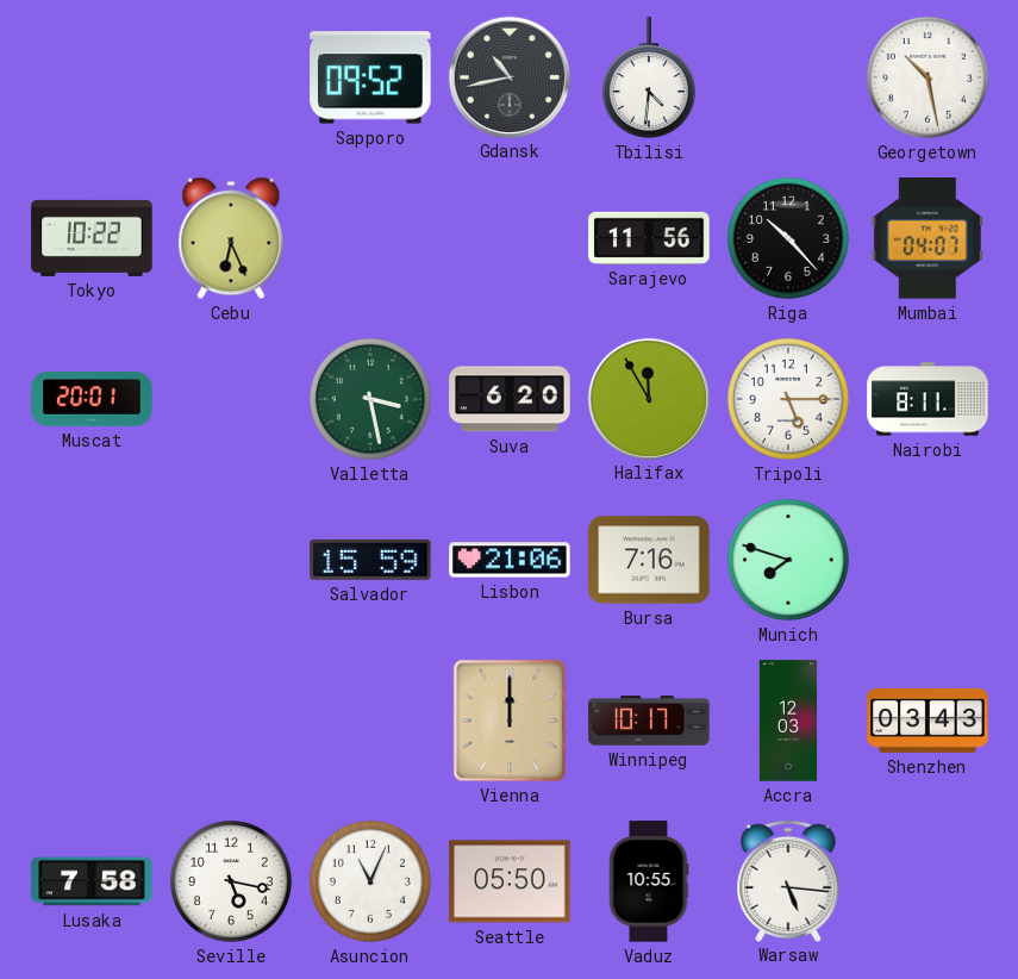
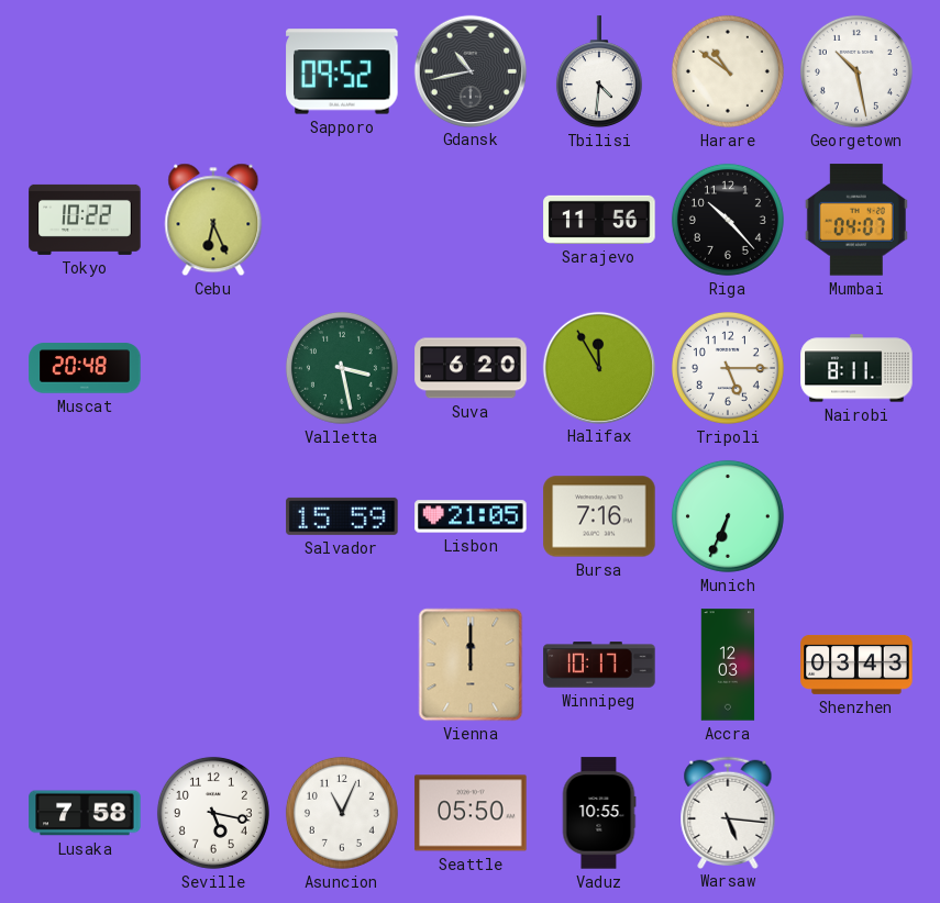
Harare: none -> 10:51
Muscat: 20:01 -> 20:48
Lisbon: 21:06 -> 21:05
Munich: 7:48 -> 6:34
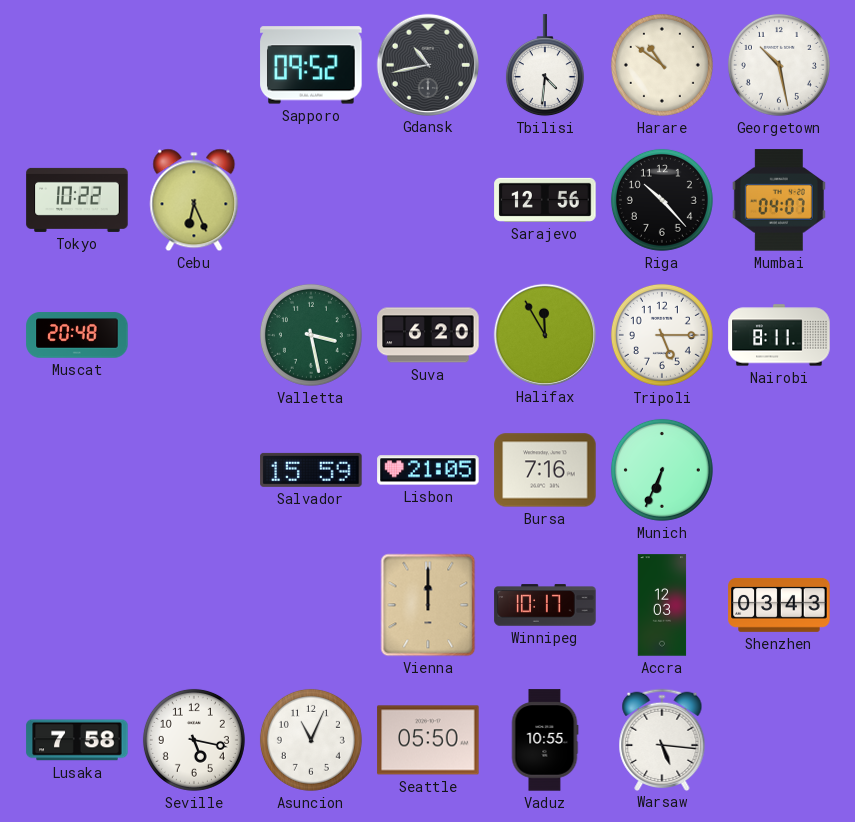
Sarajevo: 11:56 -> 12:56
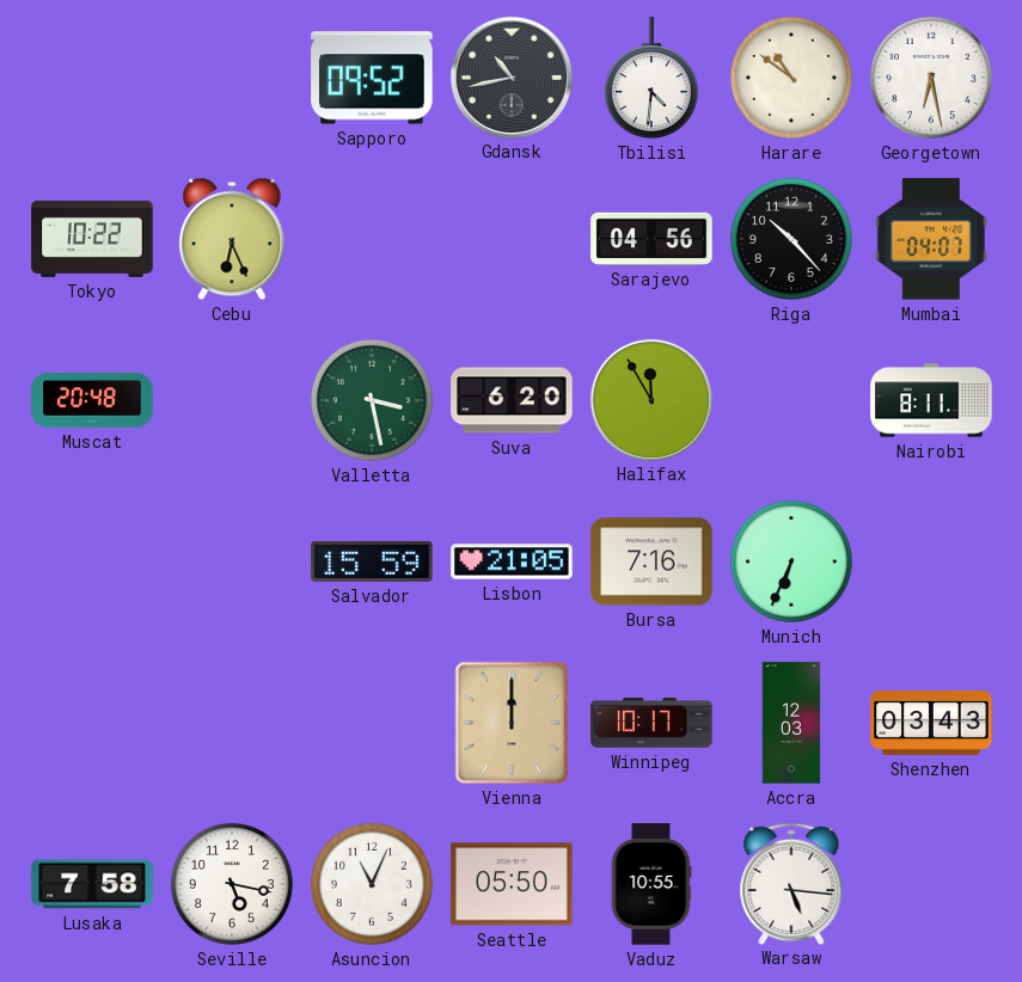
Georgetown: 10:28 -> 6:28
Sarajevo: 12:56 -> 04:56
Tripoli: 5:15 -> none
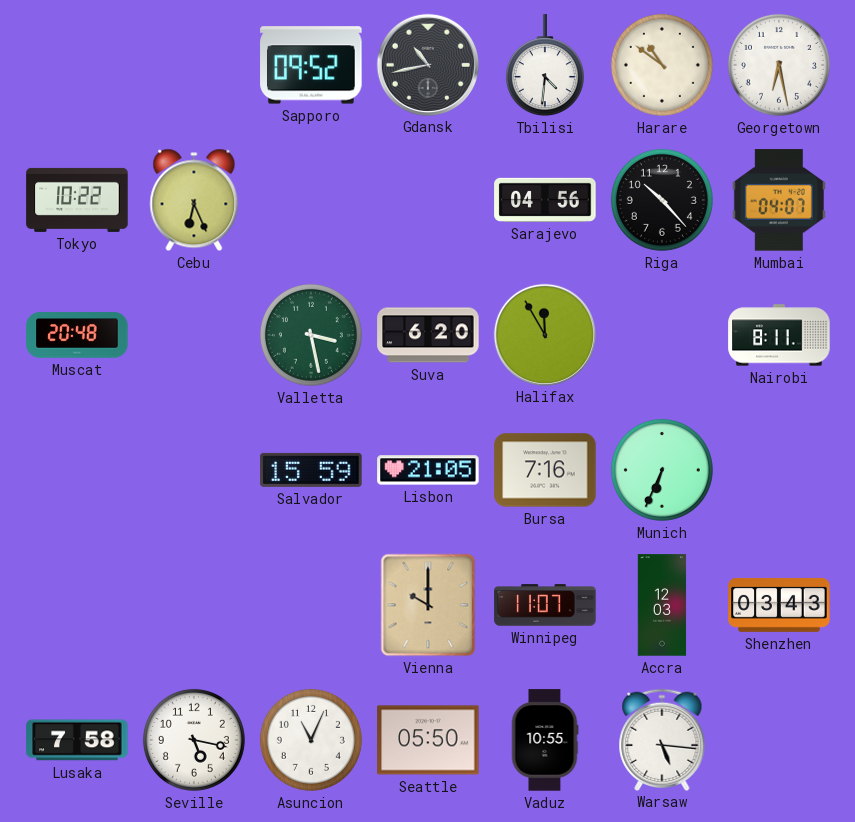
Vienna: 12:00 -> 10:00
Winnipeg: 10:17 -> 11:07
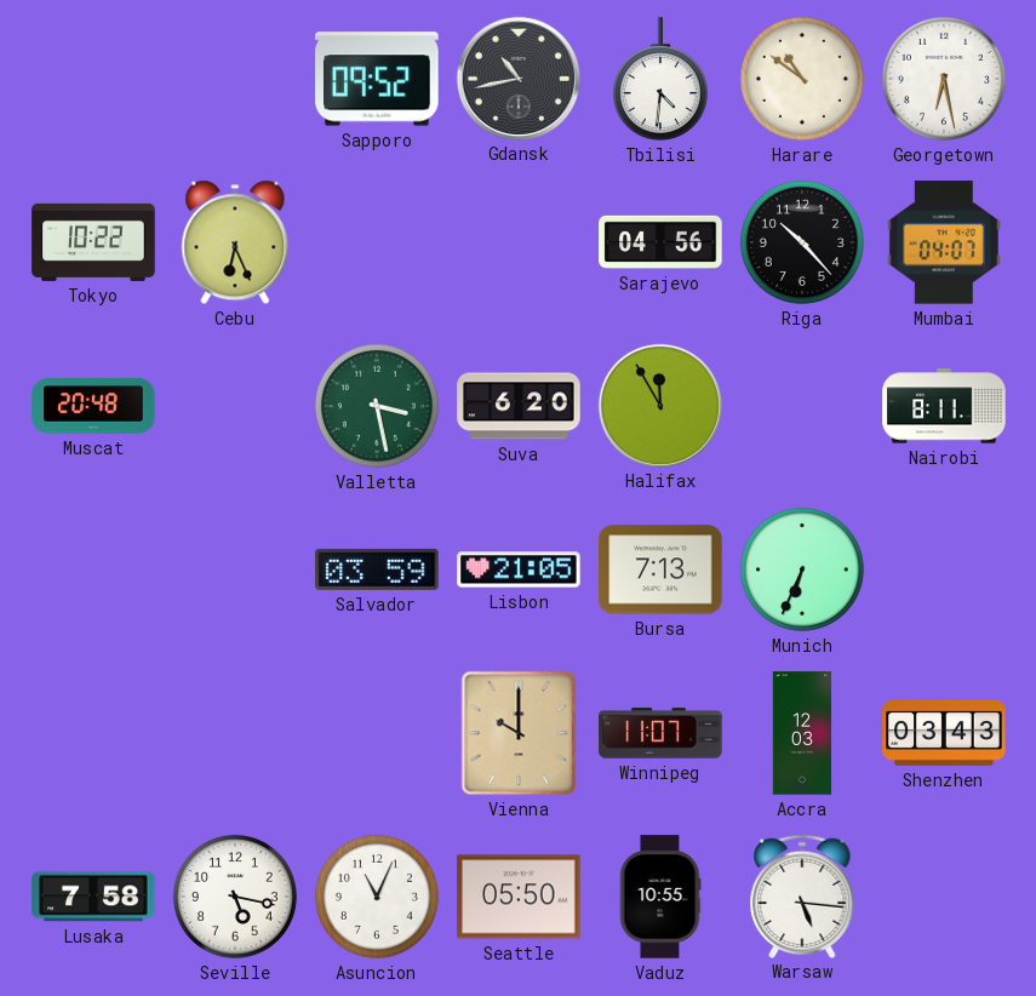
Salvador: 15:59 -> 03:59
Bursa: 7:16 -> 7:13
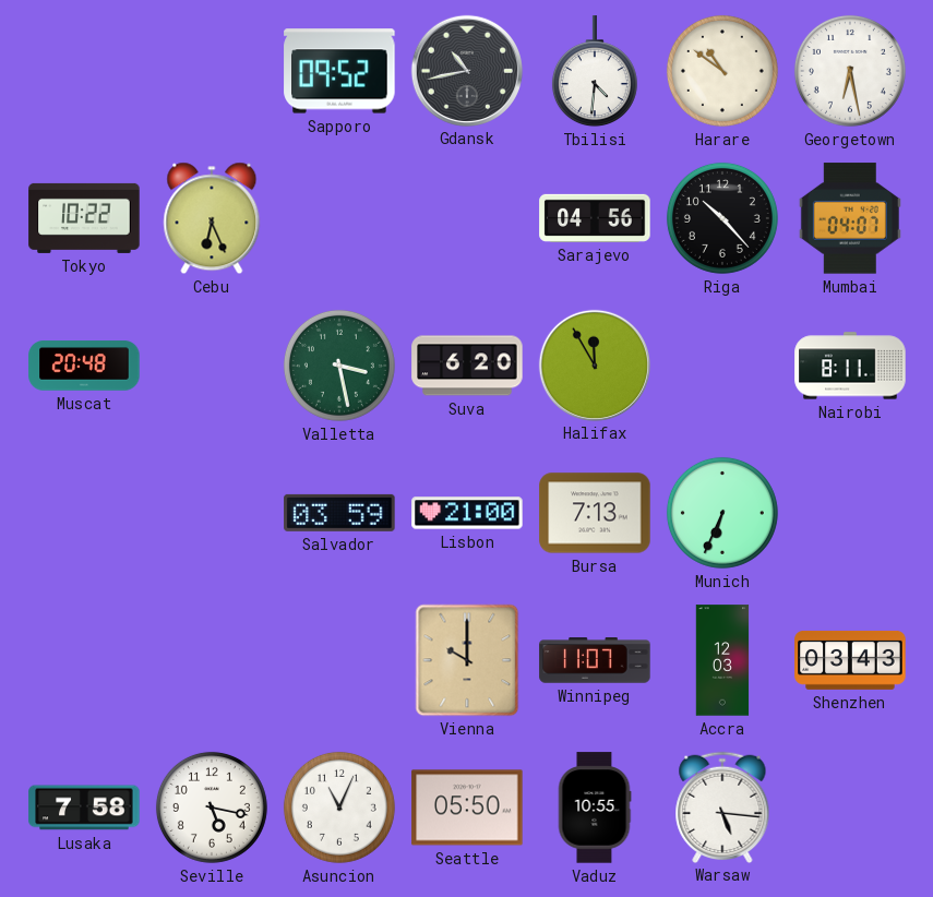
Lisbon: 21:05 -> 21:00
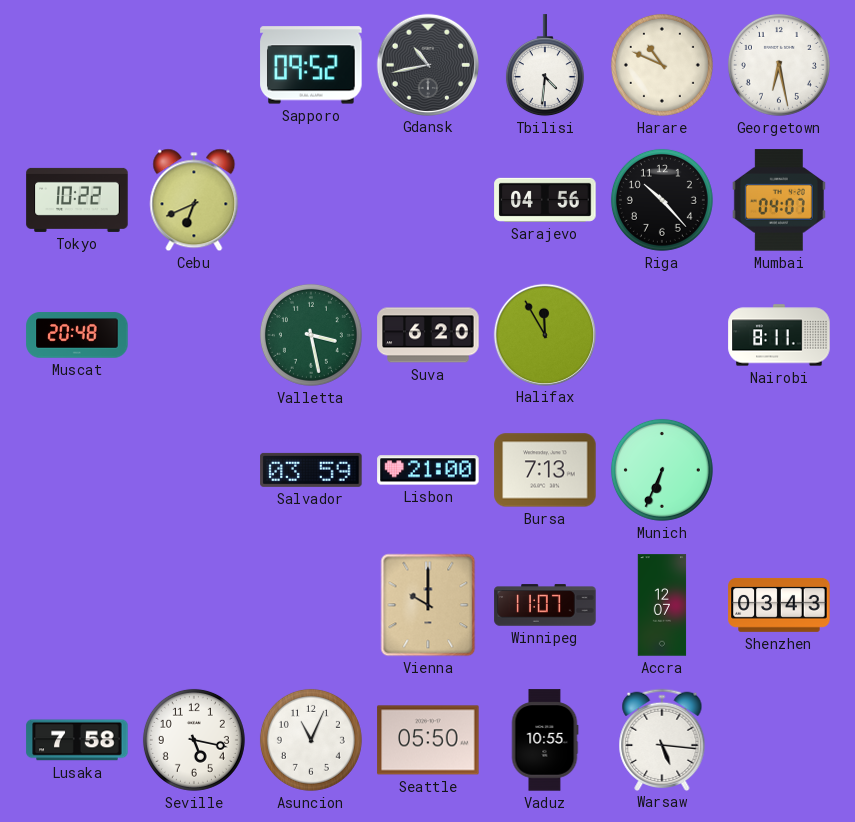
Harare: 10:51 -> 10:49
Cebu: 6:26 -> 6:41
Accra: 12:03 -> 12:07
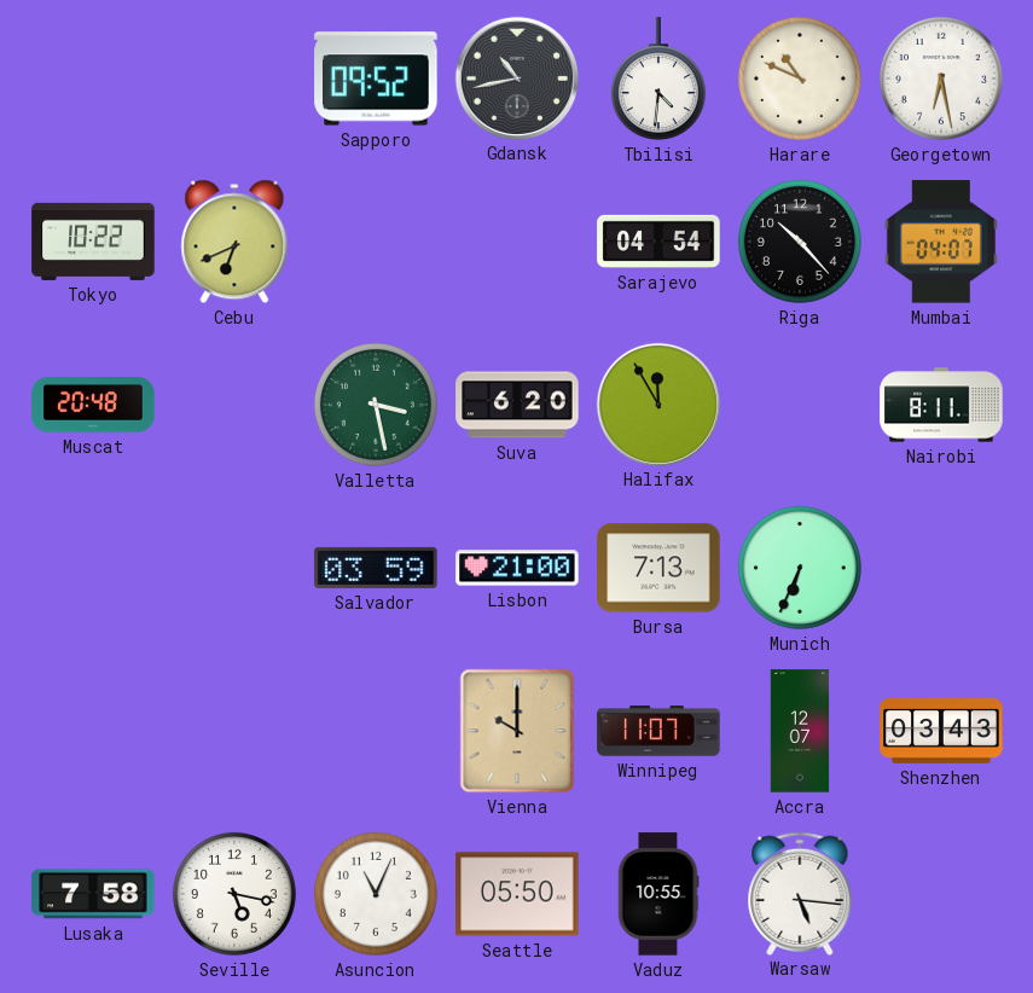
Sarajevo: 04:56 -> 04:54
